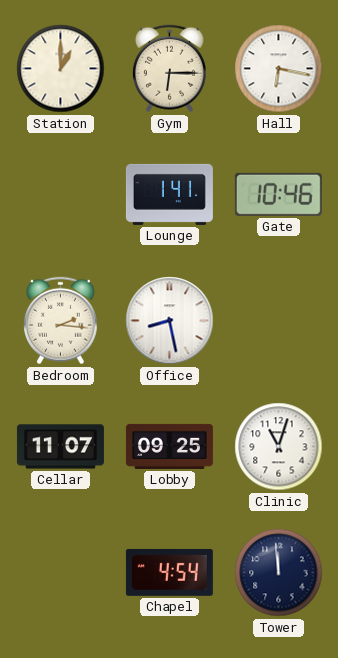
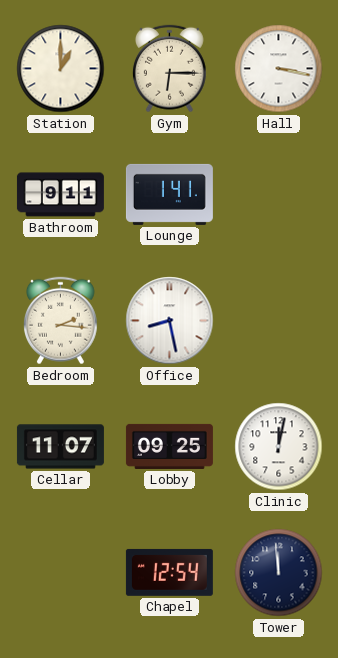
Hall: 6:17 -> 3:17
Bathroom: none -> 9:11
Gate: 10:46 -> none
Clinic: 11:03 -> 12:02
Chapel: 4:54 -> 12:54
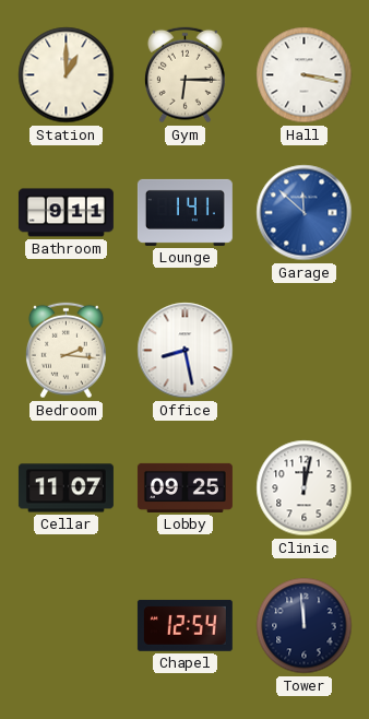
Garage: none -> 11:52
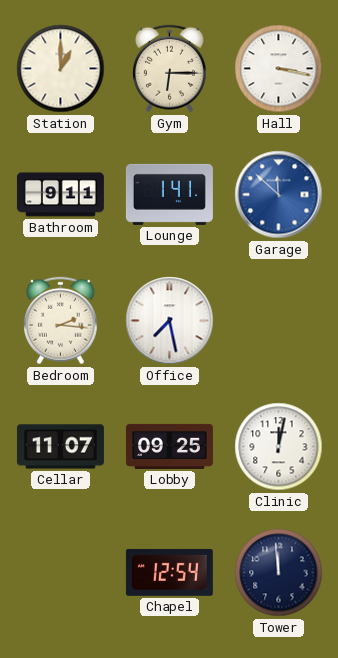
Office: 8:28 -> 7:28
